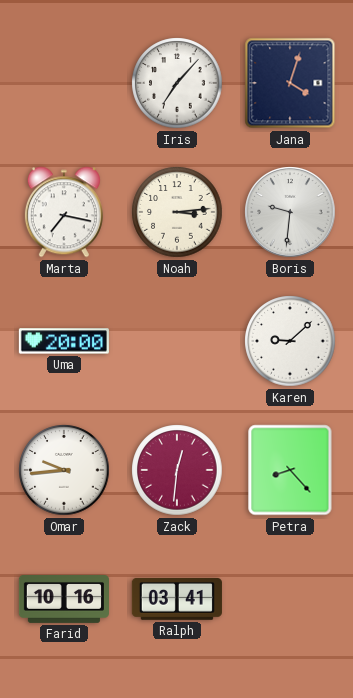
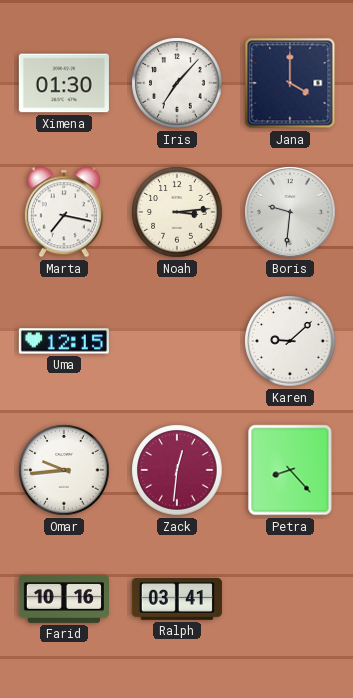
Ximena: none -> 01:30
Jana: 4:03 -> 4:00
Uma: 20:00 -> 12:15
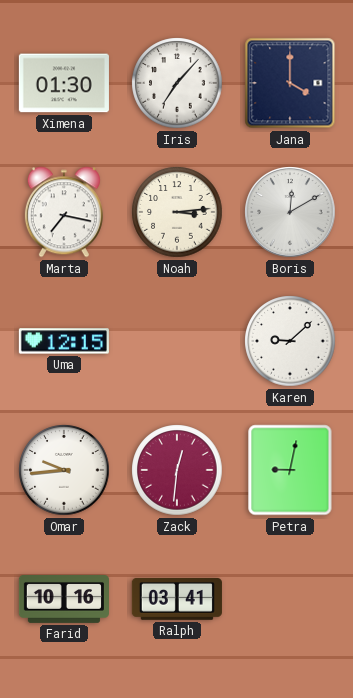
Boris: 9:31 -> 12:10
Petra: 8:23 -> 9:02
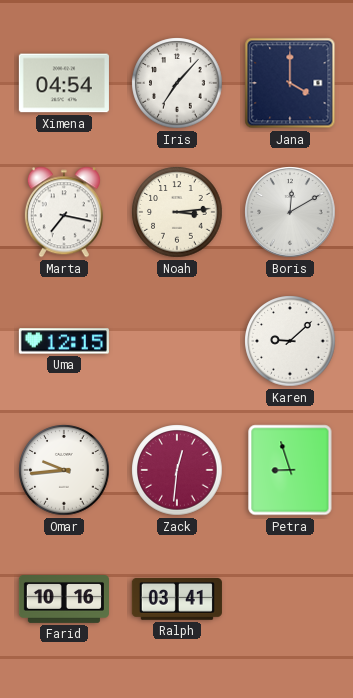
Ximena: 01:30 -> 04:54
Petra: 9:02 -> 8:57
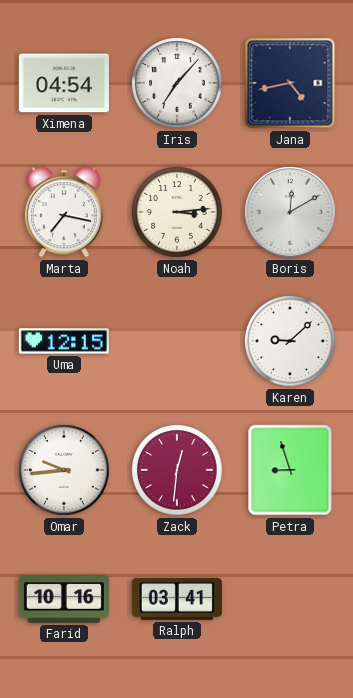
Jana: 4:00 -> 4:43
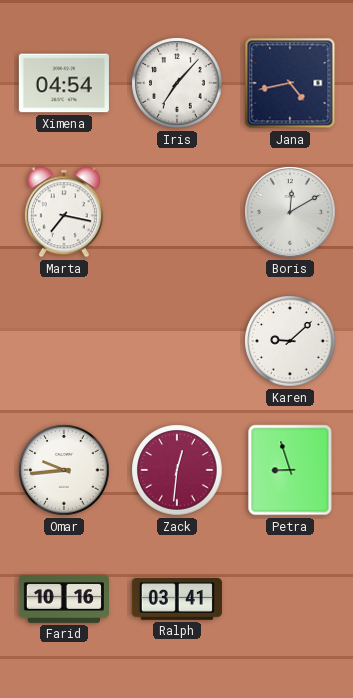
Noah: 3:14 -> none
Uma: 12:15 -> none
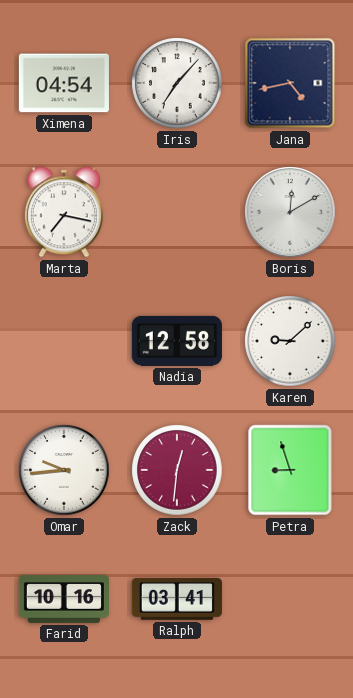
Nadia: none -> 12:58
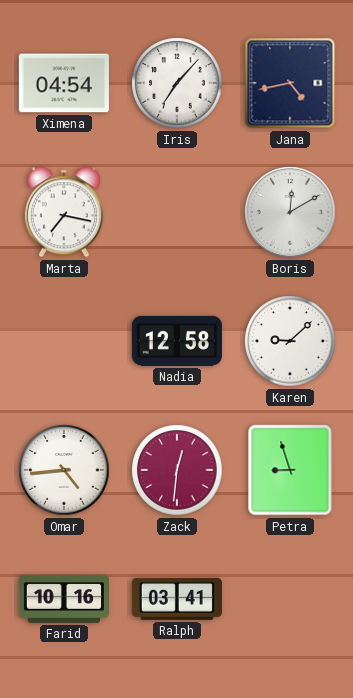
Omar: 9:44 -> 4:44
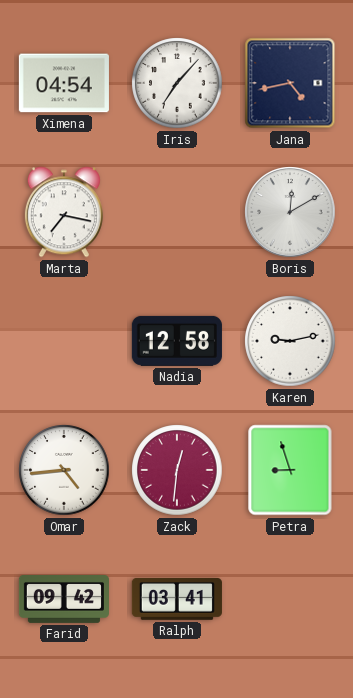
Karen: 9:08 -> 9:13
Farid: 10:16 -> 09:42
